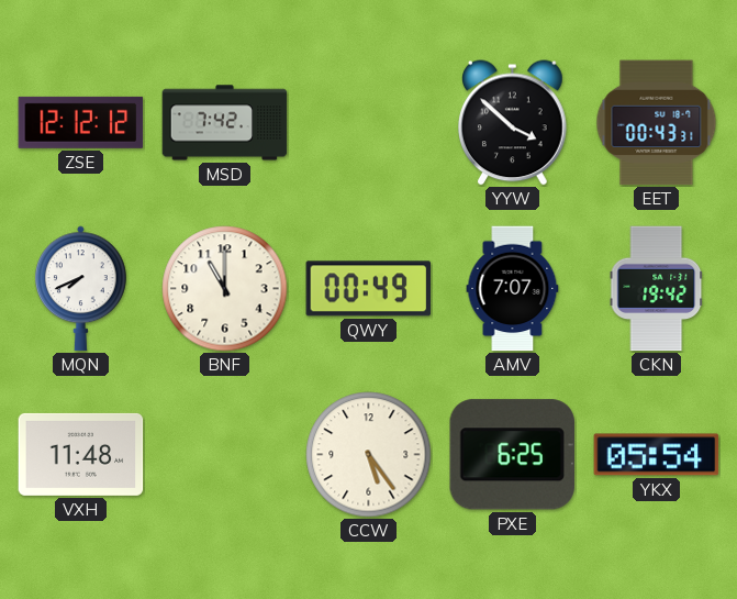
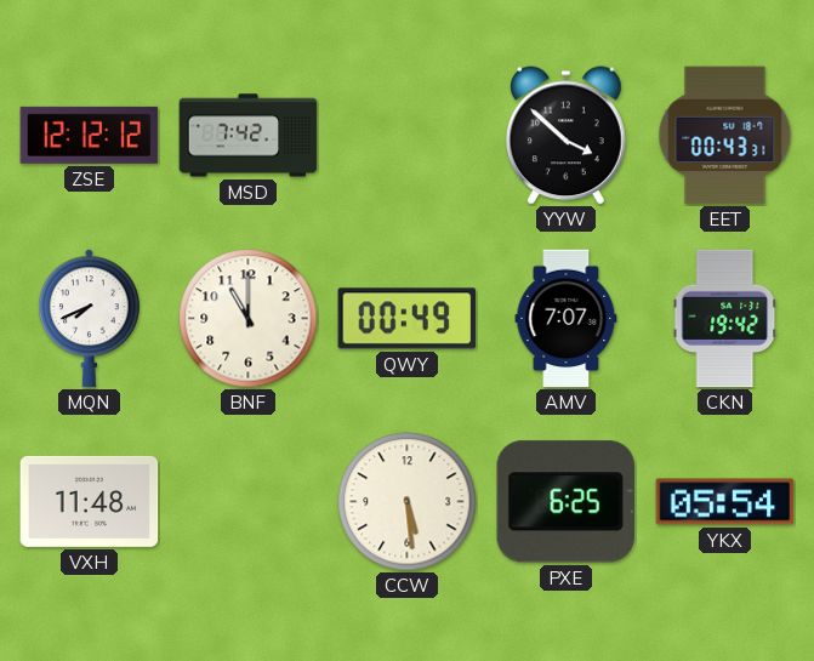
CCW: 5:24 -> 5:29
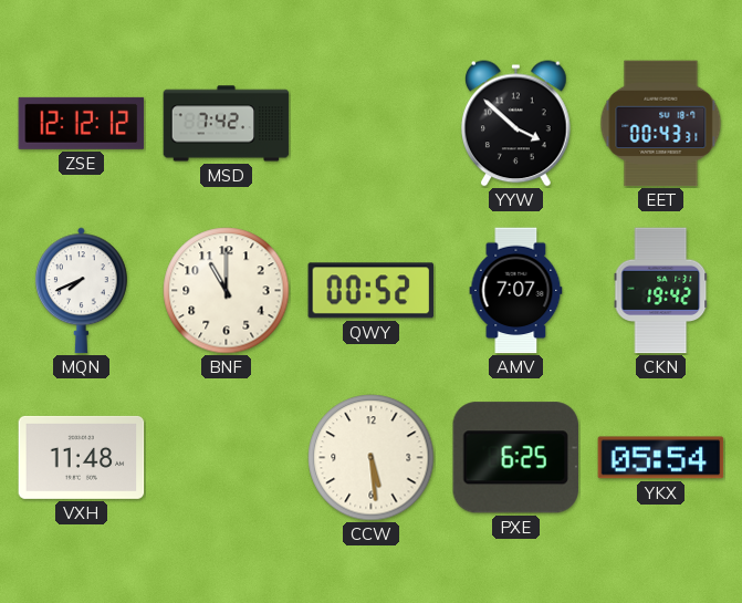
QWY: 00:49 -> 00:52
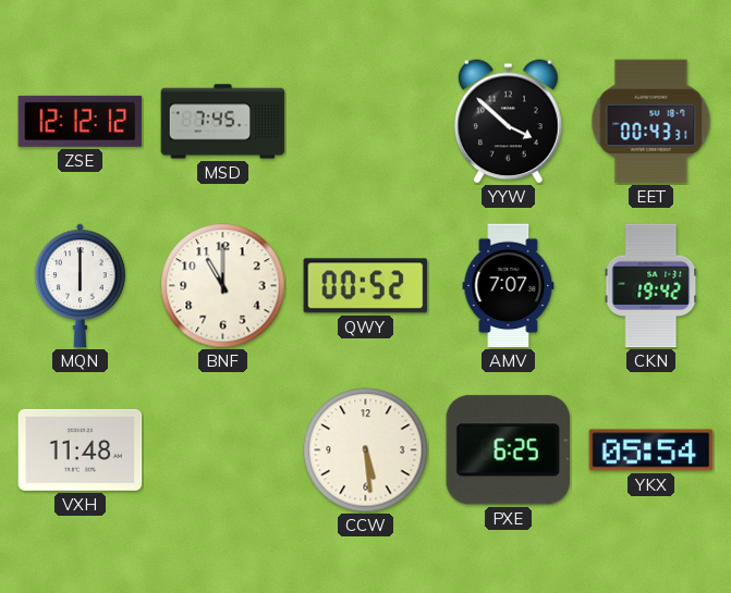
MSD: 7:42 -> 7:45
MQN: 7:41 -> 6:00
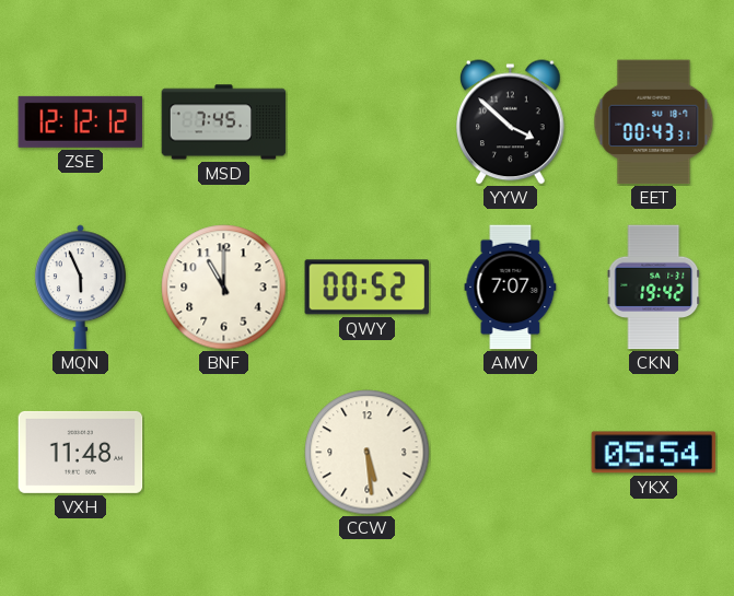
MQN: 6:00 -> 5:56
PXE: 6:25 -> none
